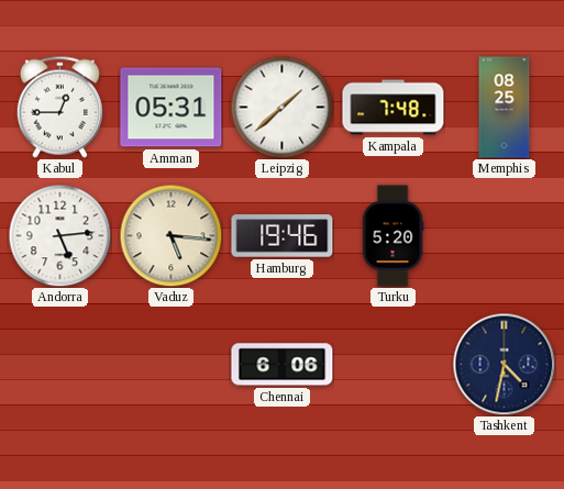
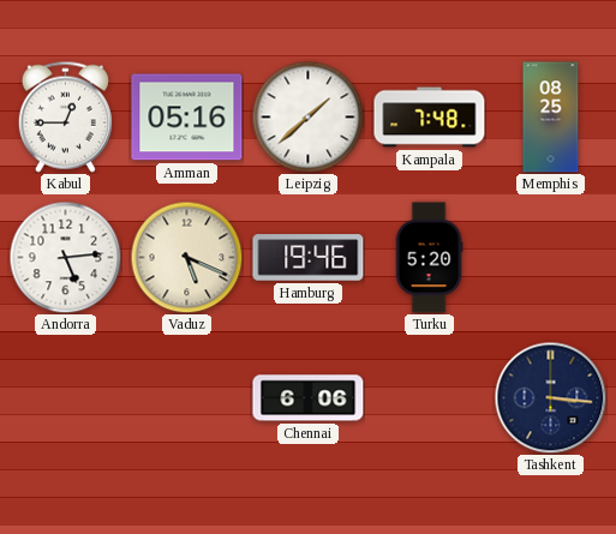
Amman: 05:31 -> 05:16
Vaduz: 5:16 -> 5:19
Tashkent: 4:32 -> 3:16
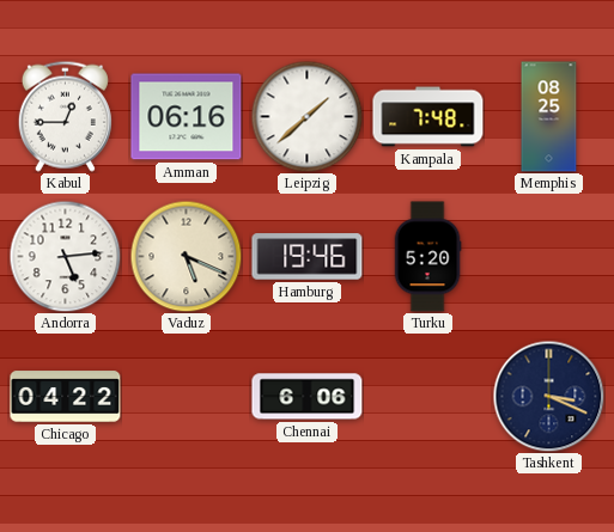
Amman: 05:16 -> 06:16
Chicago: none -> 04:22
Tashkent: 3:16 -> 3:19
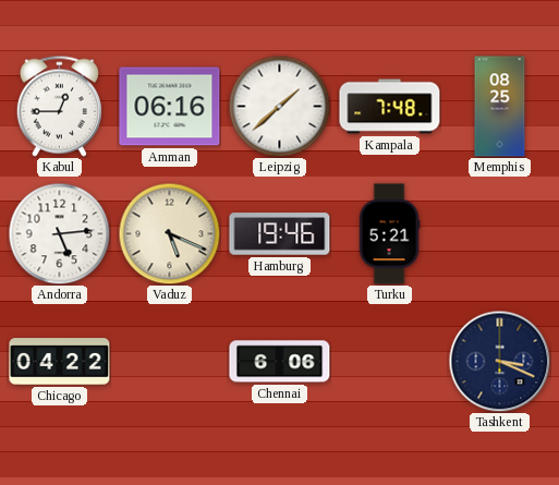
Turku: 5:20 -> 5:21
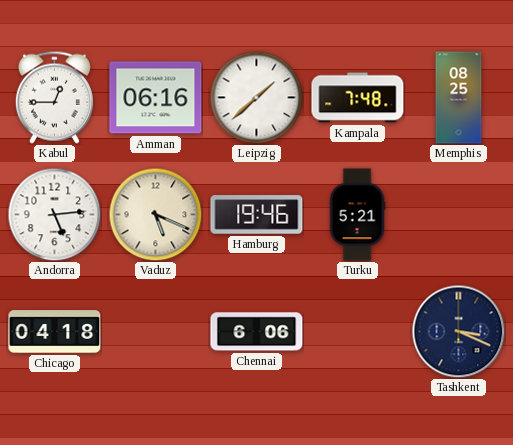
Chicago: 04:22 -> 04:18
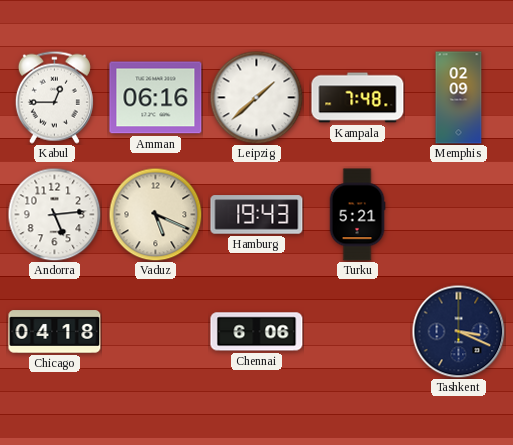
Memphis: 08:25 -> 02:09
Hamburg: 19:46 -> 19:43
